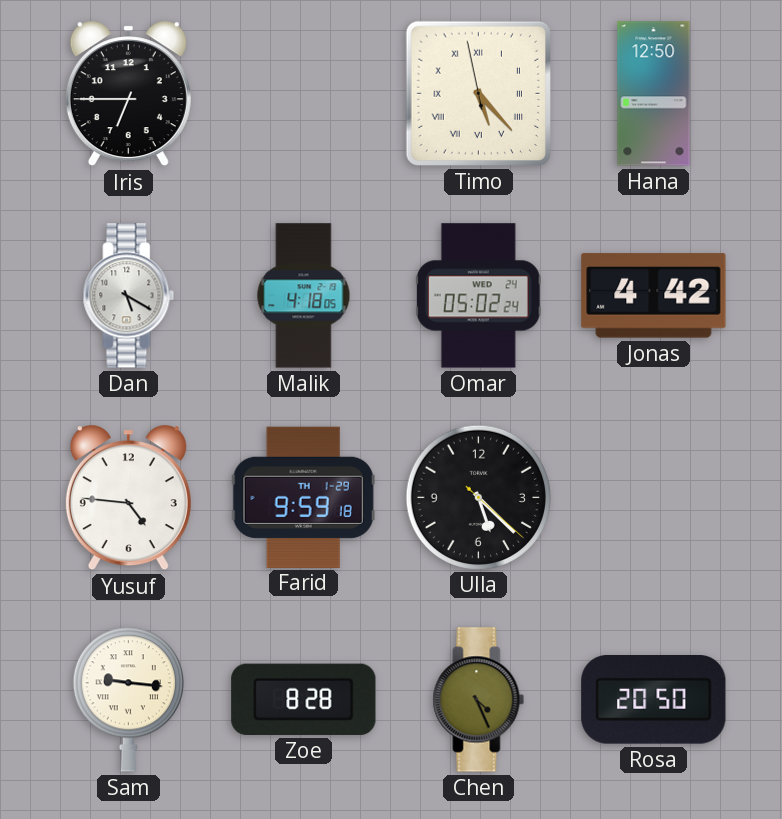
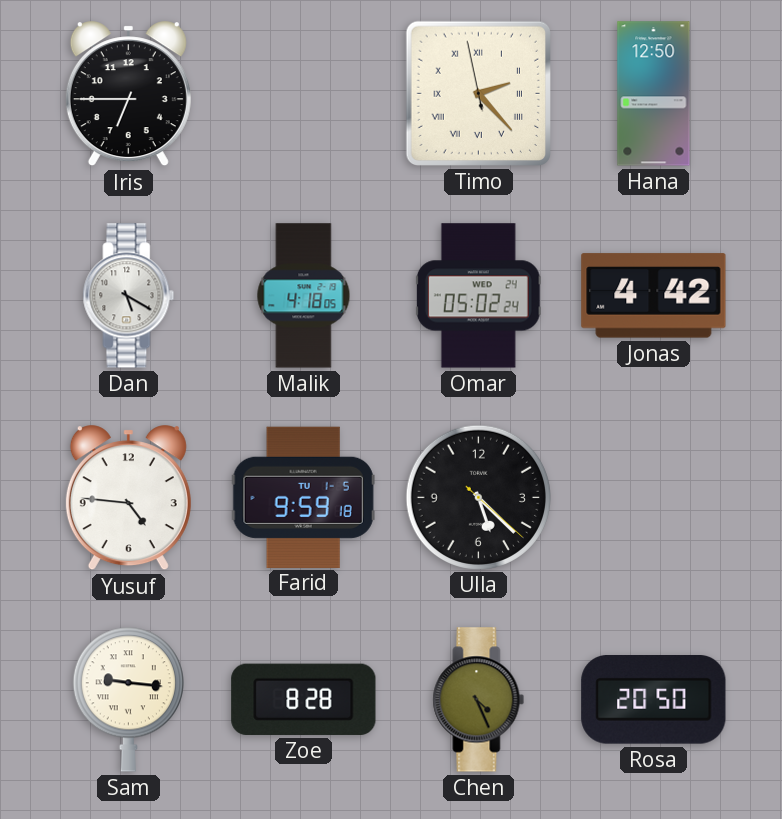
Timo: 5:22 -> 2:22
Farid date: TH 1-29 -> TU 1-5
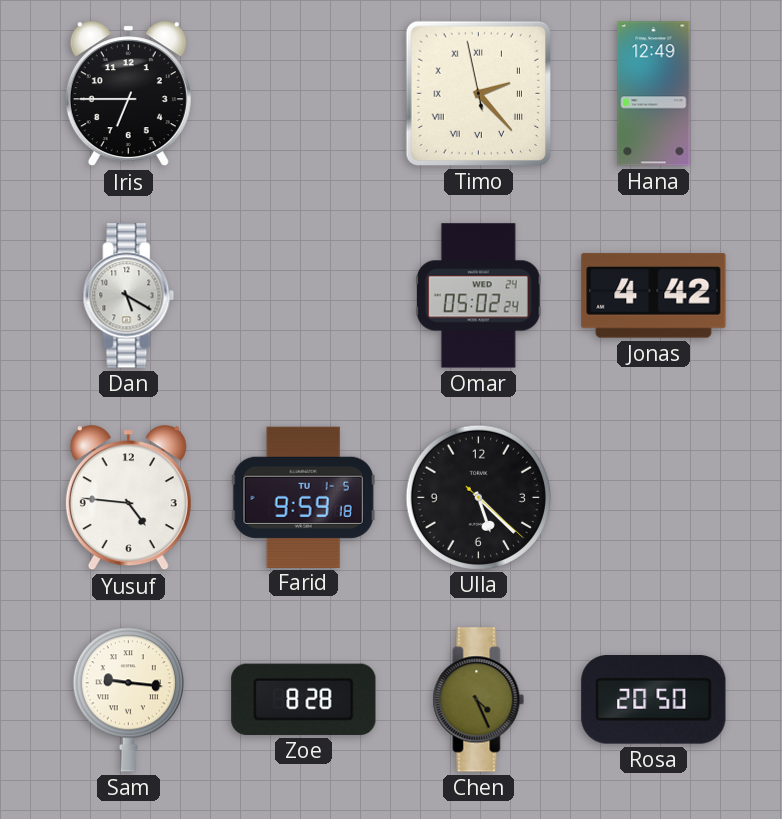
Hana: 12:50 -> 12:49
Malik: 4:18 -> none
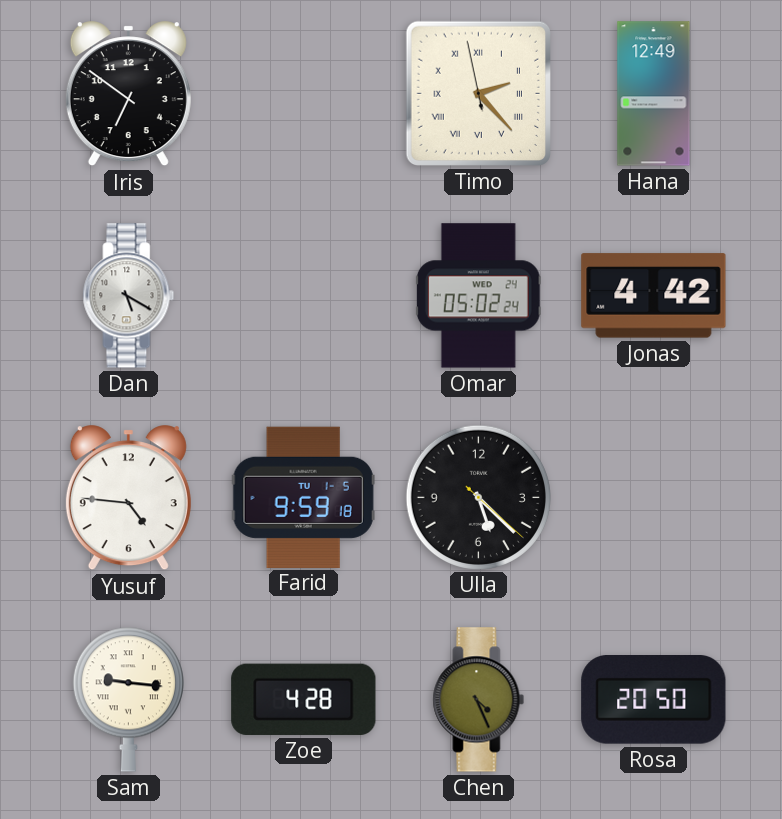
Iris: 6:45 -> 6:51
Zoe: 8:28 -> 4:28
